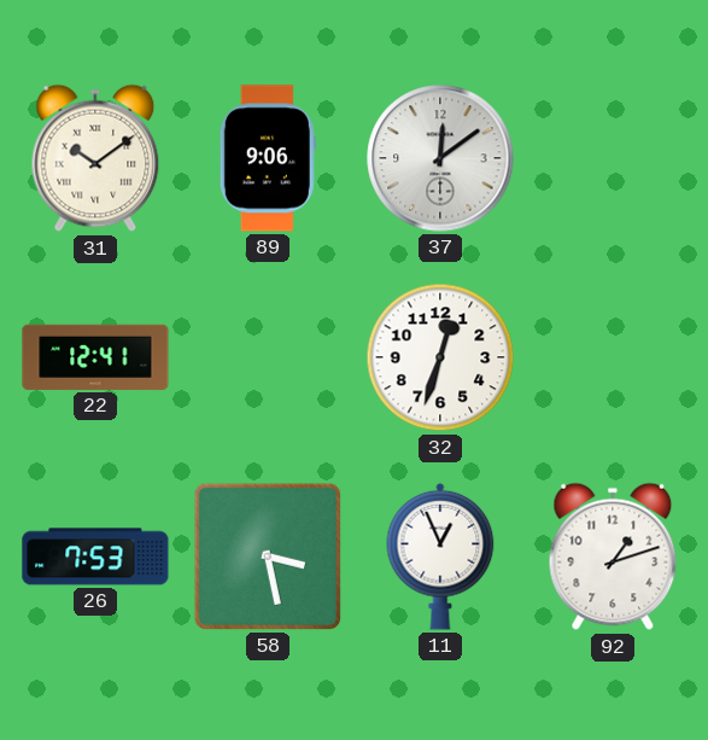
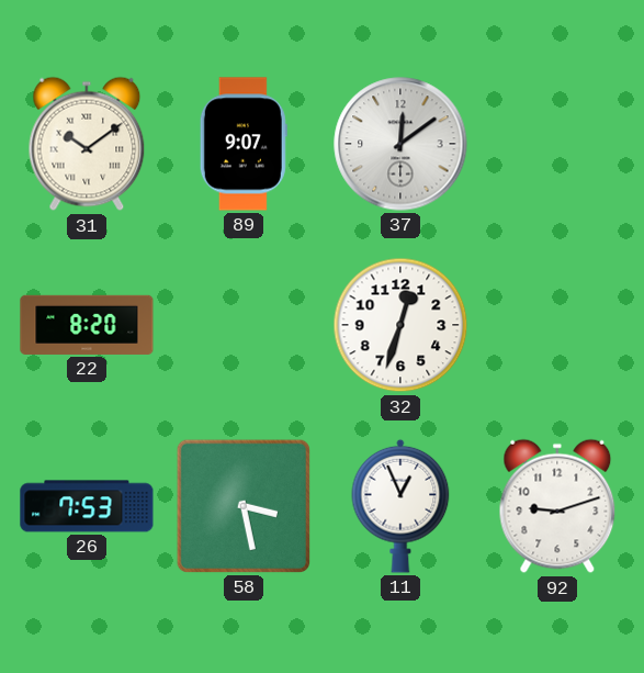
89: 9:06 -> 9:07
22: 12:41 -> 8:20
92: 1:12 -> 9:12
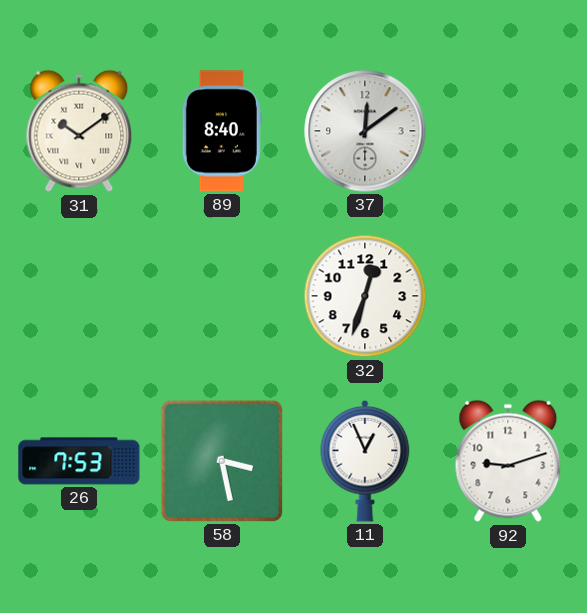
89: 9:07 -> 8:40
22: 8:20 -> none
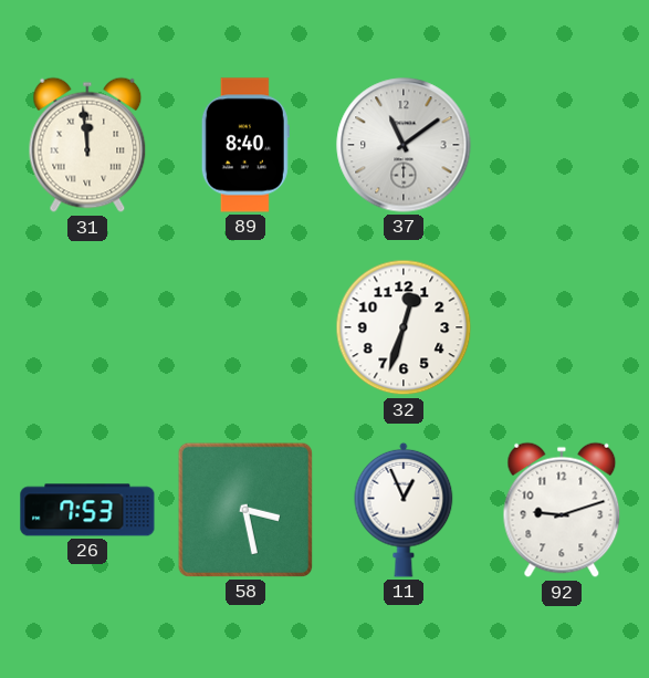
31: 10:09 -> 11:59
37: 12:09 -> 11:09
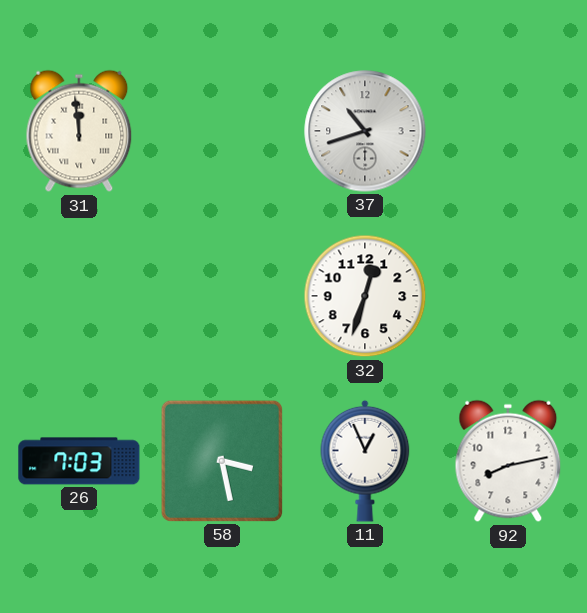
89: 8:40 -> none
37: 11:09 -> 10:42
26: 7:53 -> 7:03
92: 9:12 -> 8:13
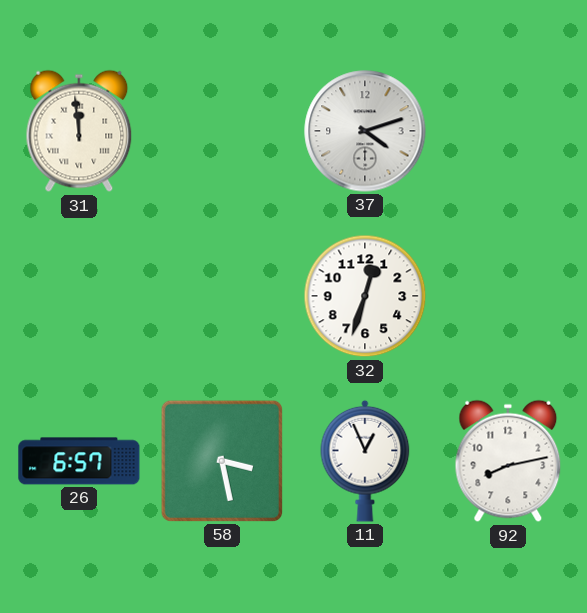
37: 10:42 -> 4:12
26: 7:03 -> 6:57
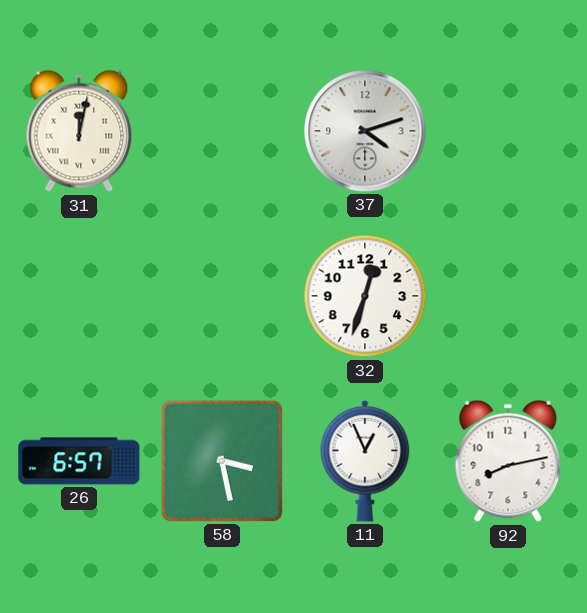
31: 11:59 -> 12:02
